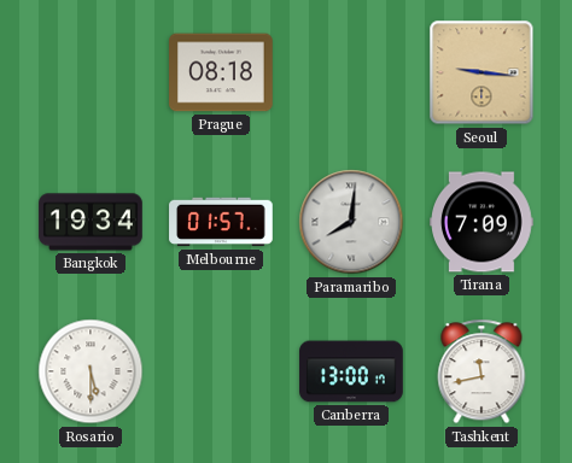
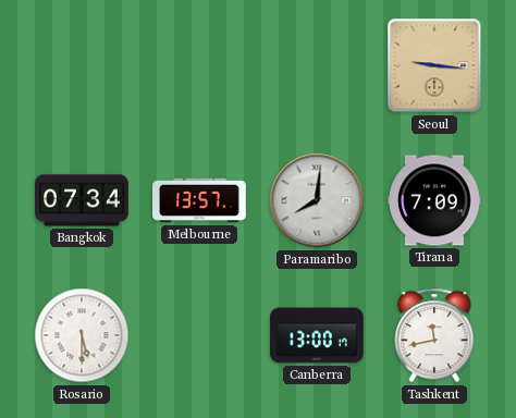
Prague: 08:18 -> none
Bangkok: 19:34 -> 07:34
Melbourne: 01:57 -> 13:57
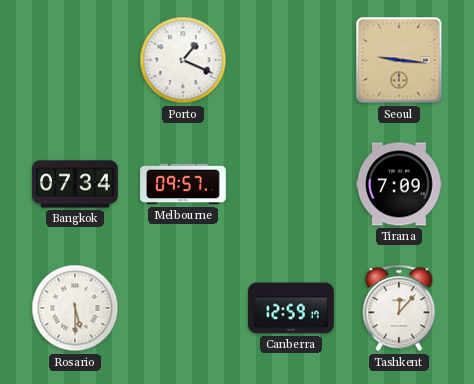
Porto: none -> 1:19
Melbourne: 13:57 -> 09:57
Paramaribo: 8:01 -> none
Canberra: 13:00 -> 12:59
Tashkent: 11:43 -> 12:07
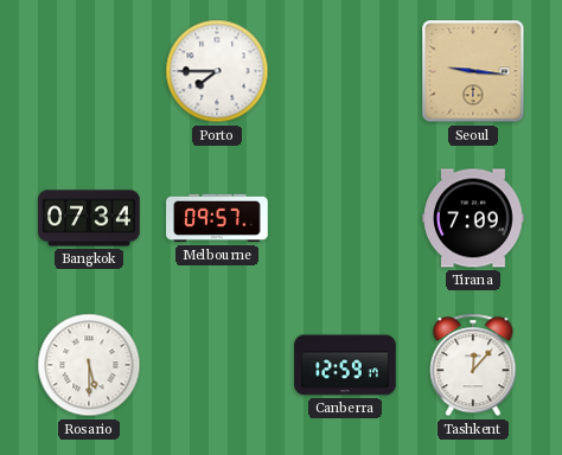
Porto: 1:19 -> 7:45
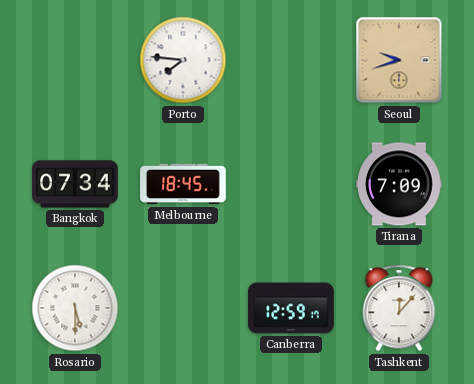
Porto: 7:45 -> 7:46
Seoul: 9:16 -> 9:42
Melbourne: 09:57 -> 18:45
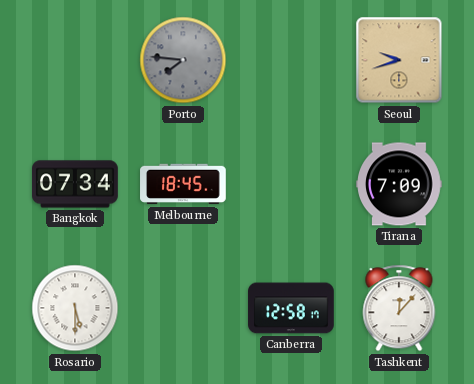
Porto dial: white -> grey
Canberra: 12:59 -> 12:58
